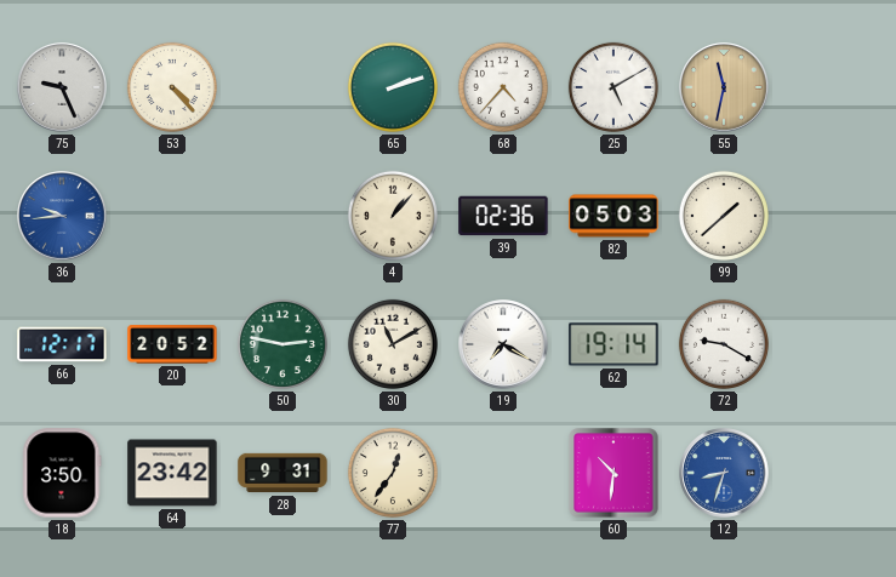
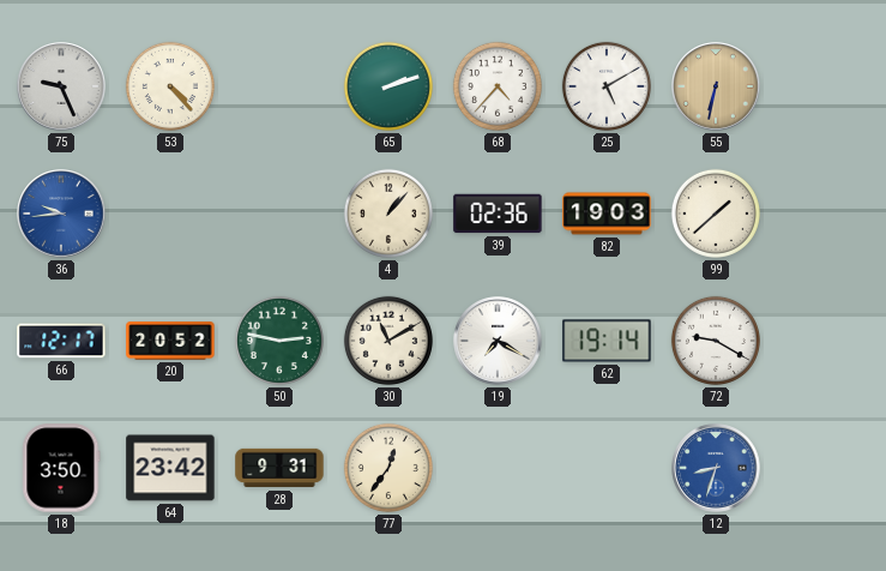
55: 11:32 -> 6:32
82: 05:03 -> 19:03
60: 10:31 -> none
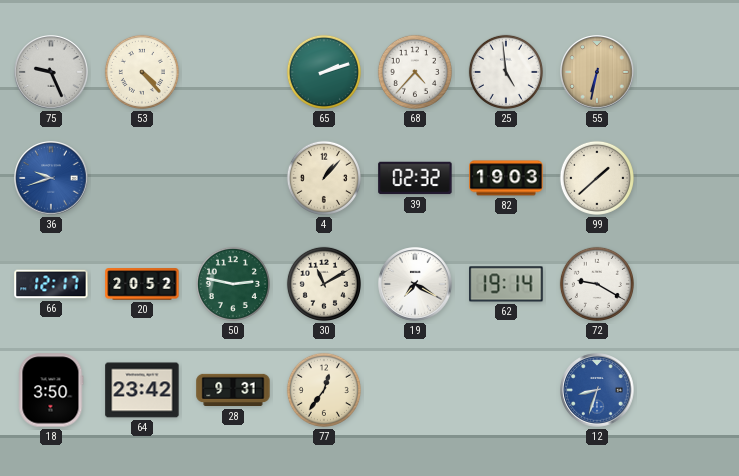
25: 5:10 -> 4:59
36: 9:44 -> 9:42
39: 02:36 -> 02:32
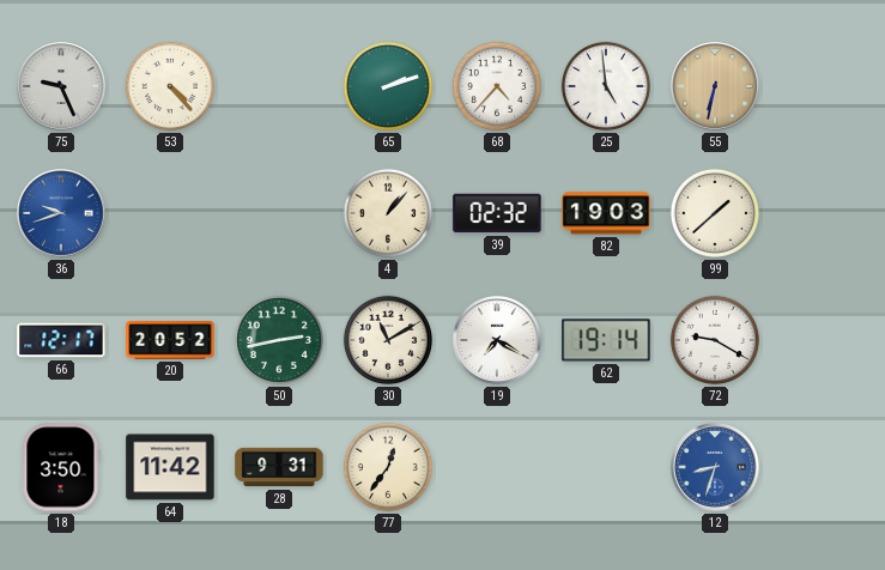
50: 2:47 -> 2:43
64: 23:42 -> 11:42
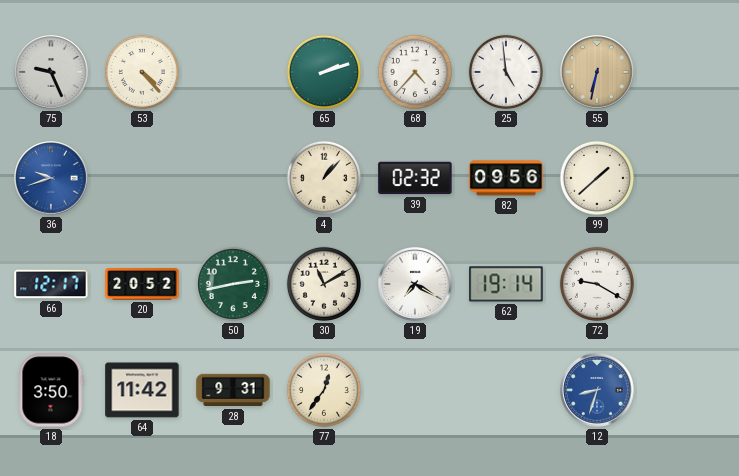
82: 19:03 -> 09:56
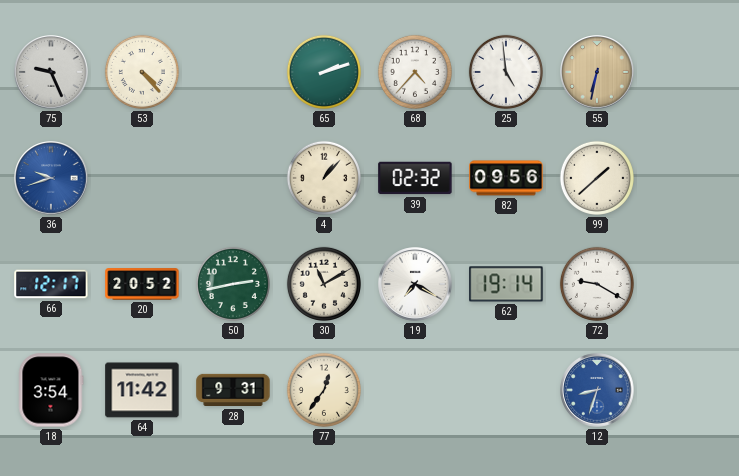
18: 3:50 -> 3:54
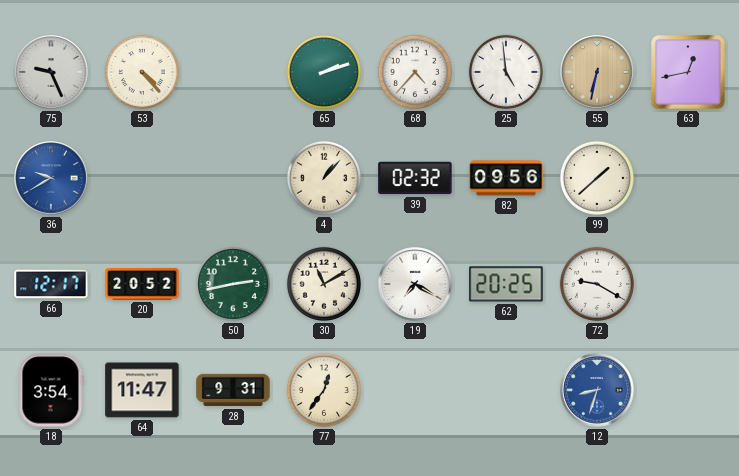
63: none -> 12:43
36: 9:42 -> 9:40
62: 19:14 -> 20:25
64: 11:42 -> 11:47
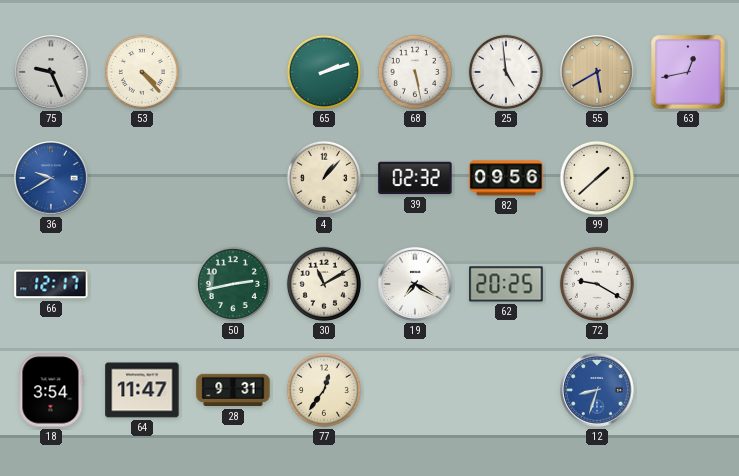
68: 4:37 -> 5:28
55: 6:32 -> 5:40
20: 20:52 -> none
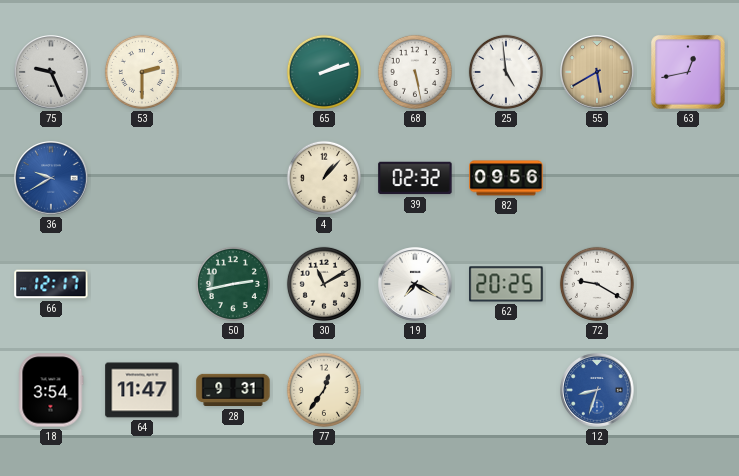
53: 4:23 -> 2:30
99: 1:38 -> none
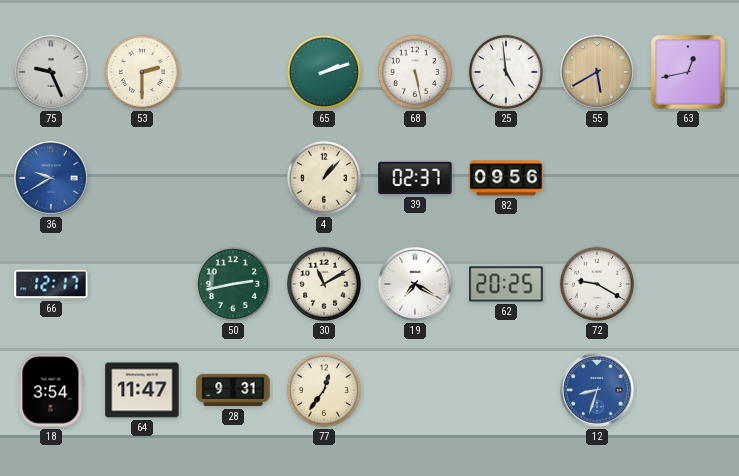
39: 02:32 -> 02:37
